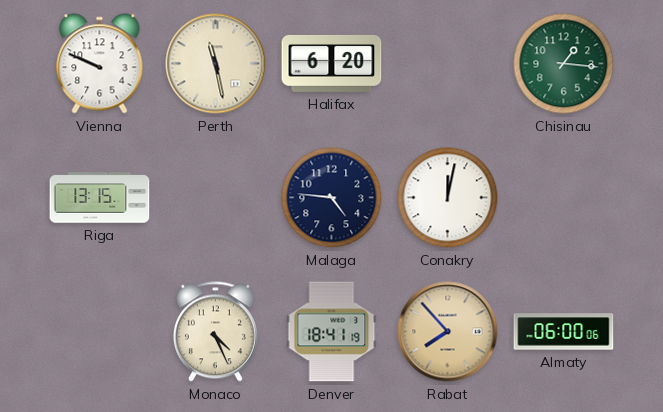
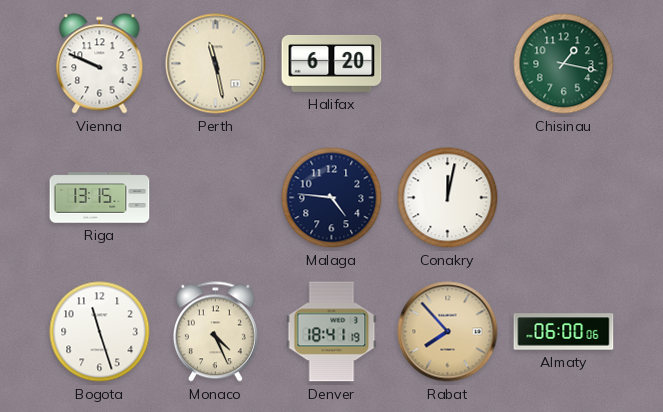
Chisinau: 1:16 -> 1:17
Bogota: none -> 11:27
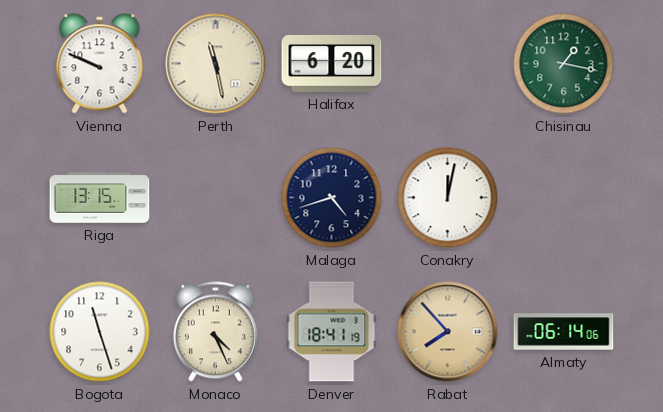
Malaga: 4:46 -> 4:42
Almaty: 06:00 -> 06:14
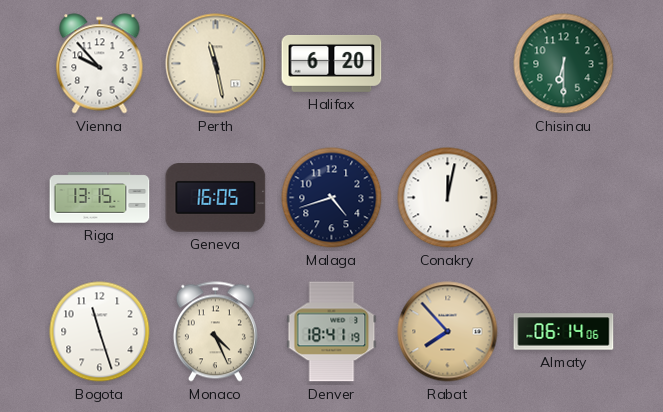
Vienna: 9:49 -> 9:53
Chisinau: 1:17 -> 6:30
Geneva: none -> 16:05
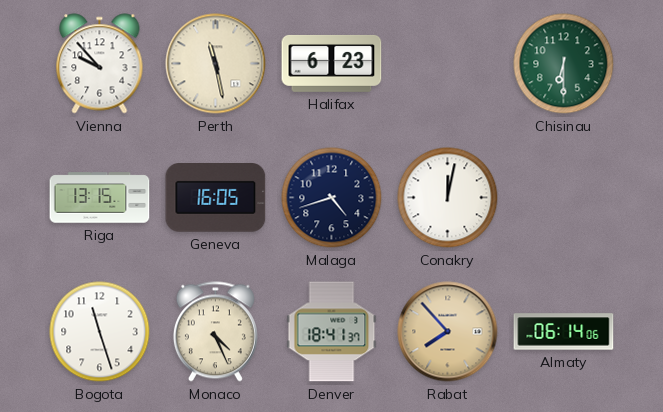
Halifax: 6:20 -> 6:23
Denver: 18:41:19 -> 18:41:37
